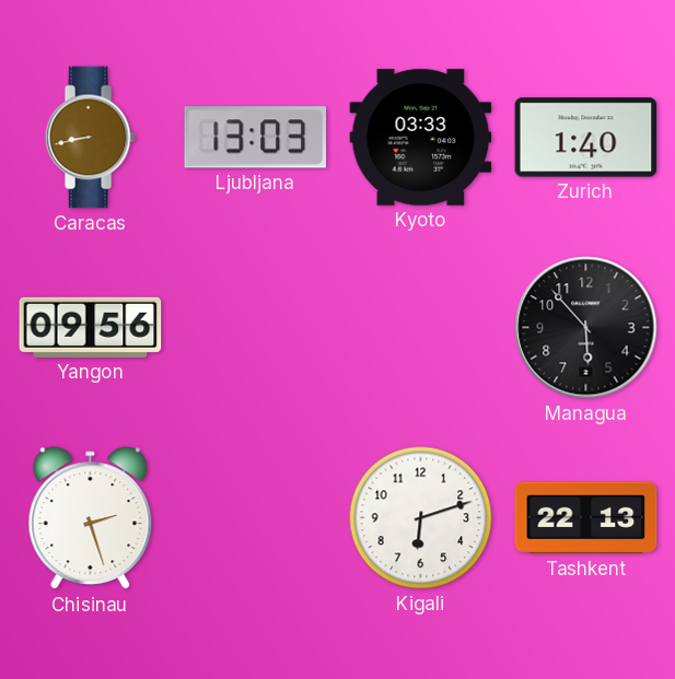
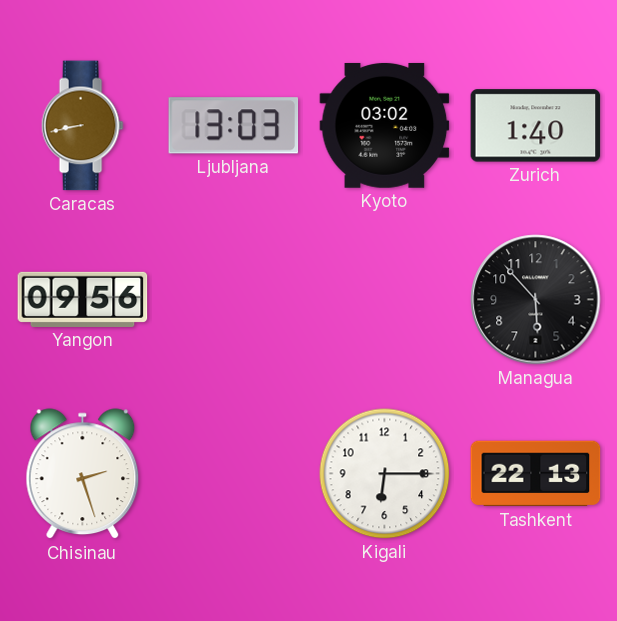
Kyoto: 03:33 -> 03:02
Kigali: 6:12 -> 6:15
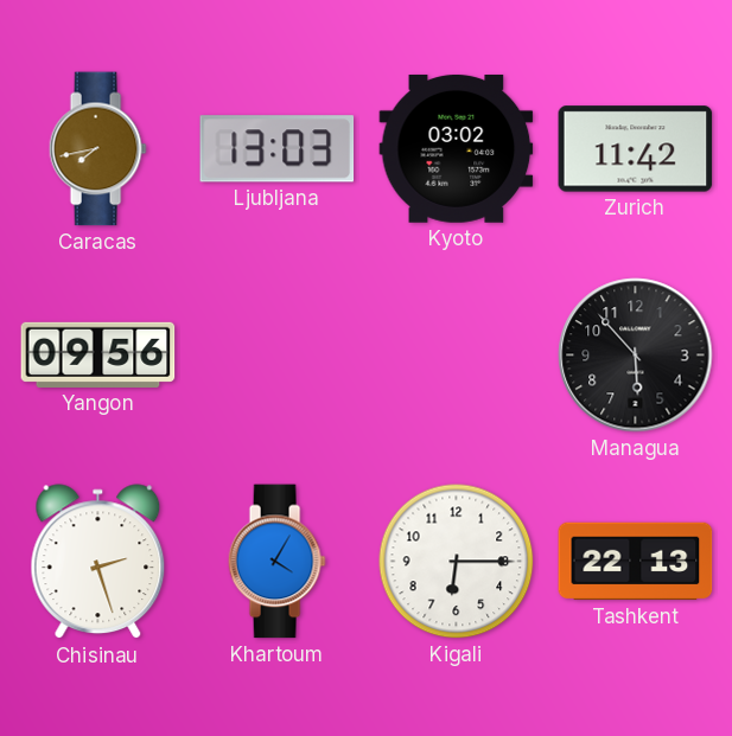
Caracas: 8:43 -> 7:43
Zurich: 1:40 -> 11:42
Khartoum: none -> 4:05
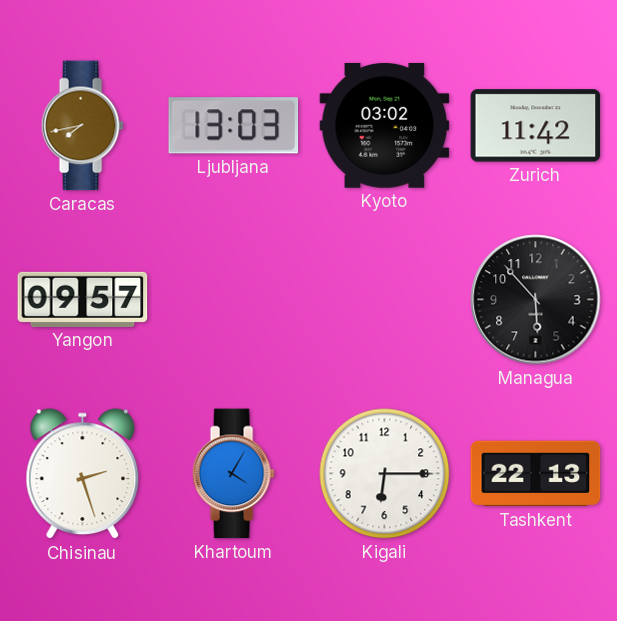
Yangon: 09:56 -> 09:57
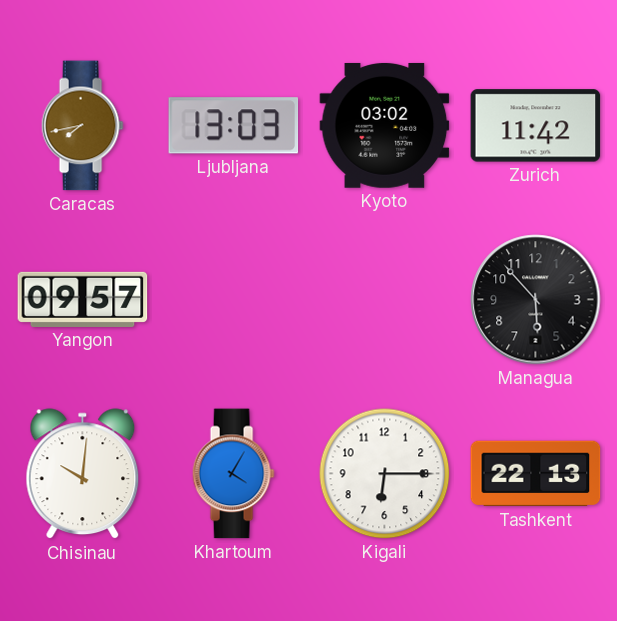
Chisinau: 2:27 -> 10:01
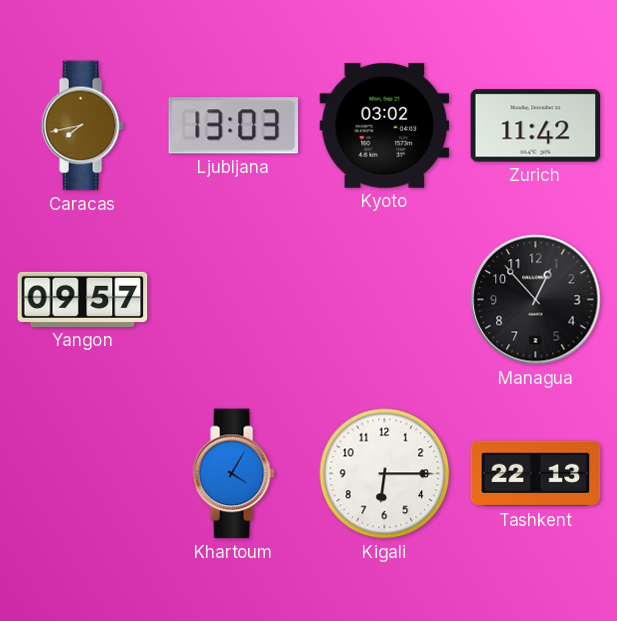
Managua: 5:53 -> 12:53
Chisinau: 10:01 -> none
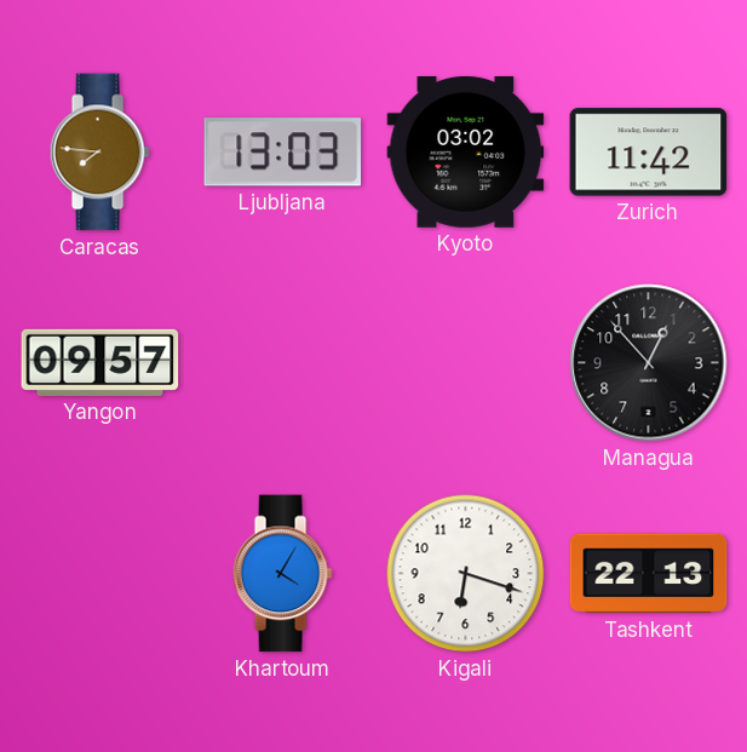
Caracas: 7:43 -> 7:46
Kigali: 6:15 -> 6:18
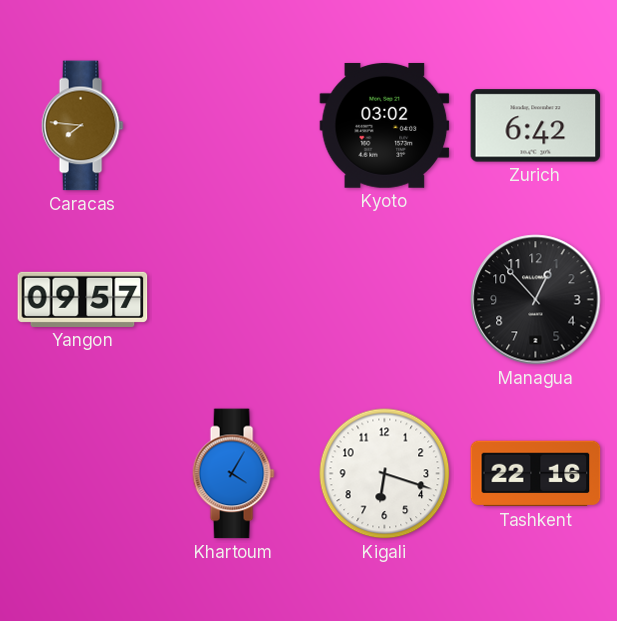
Ljubljana: 13:03 -> none
Zurich: 11:42 -> 6:42
Tashkent: 22:13 -> 22:16
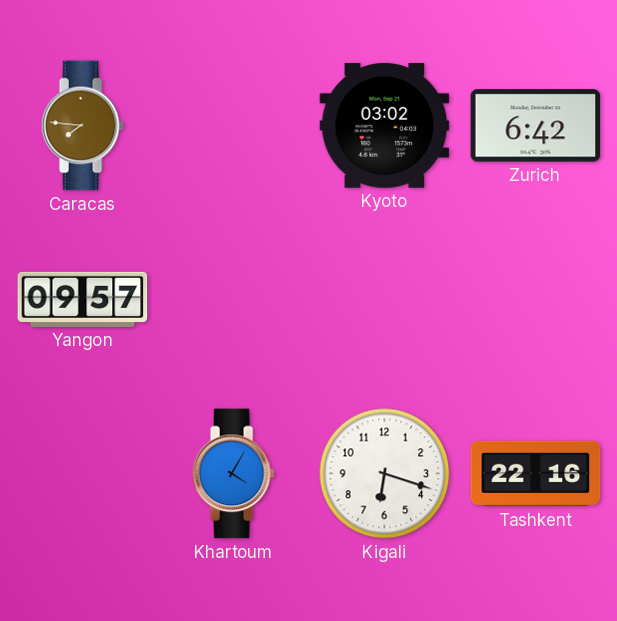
Managua: 12:53 -> none
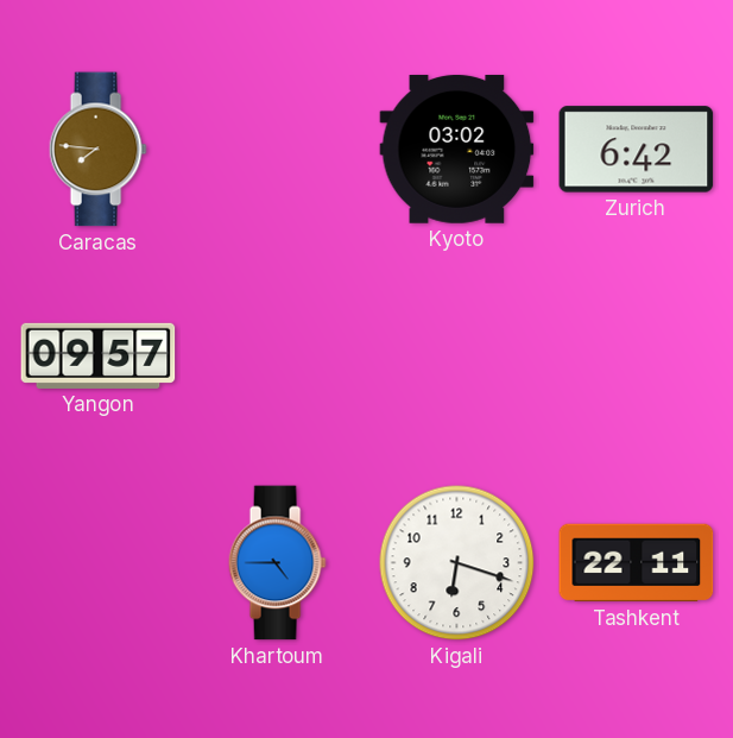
Khartoum: 4:05 -> 4:45
Tashkent: 22:16 -> 22:11
